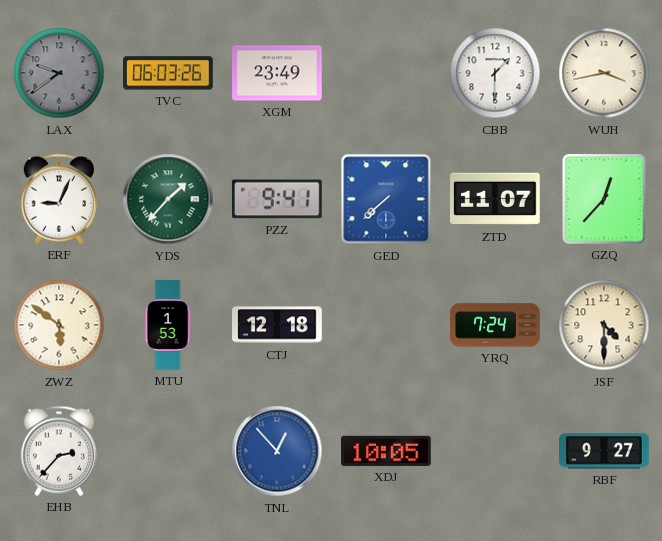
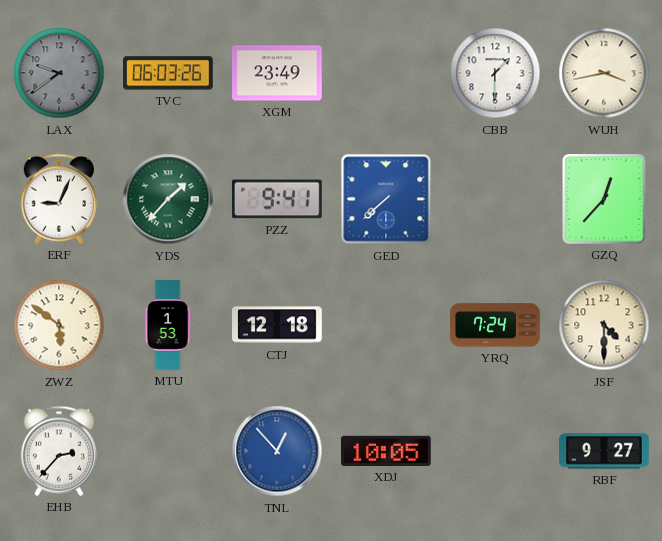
ZTD: 11:07 -> none
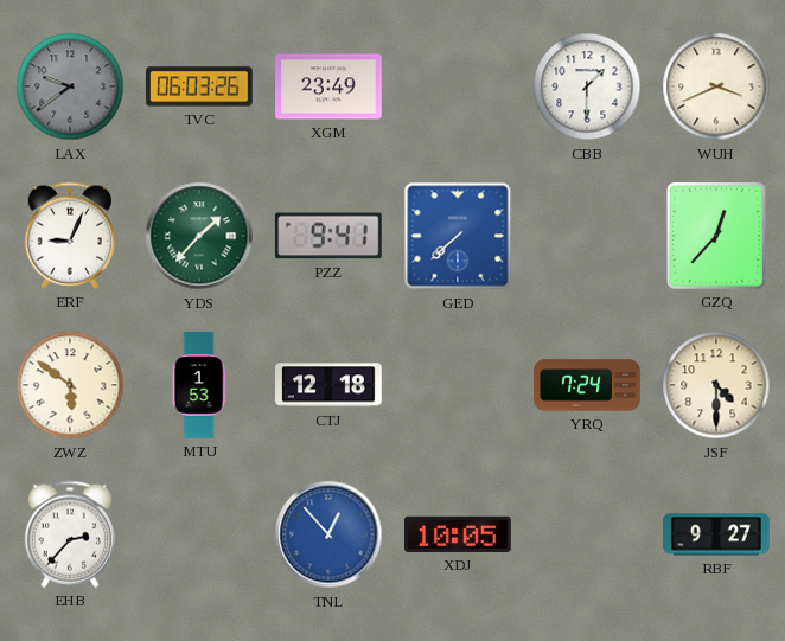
WUH: 3:43 -> 3:41
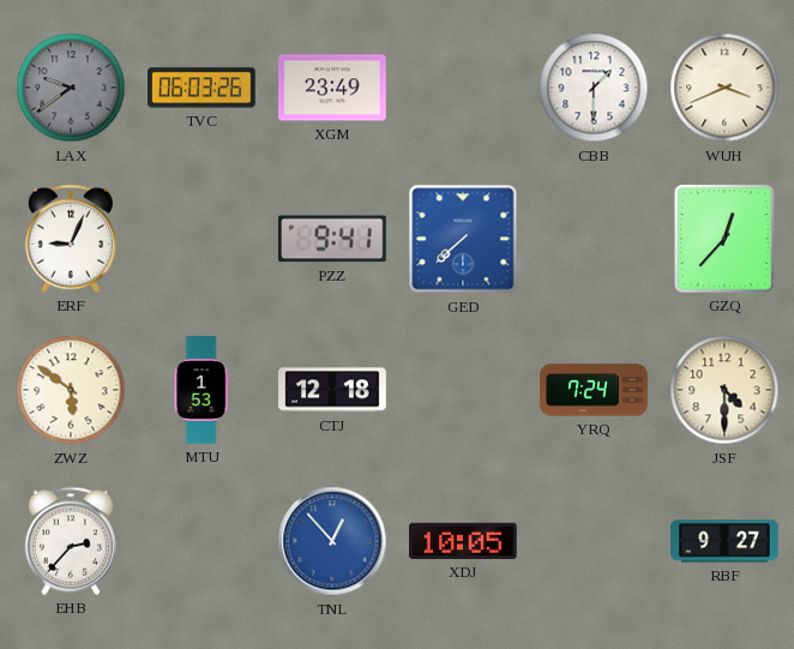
YDS: 1:37 -> none
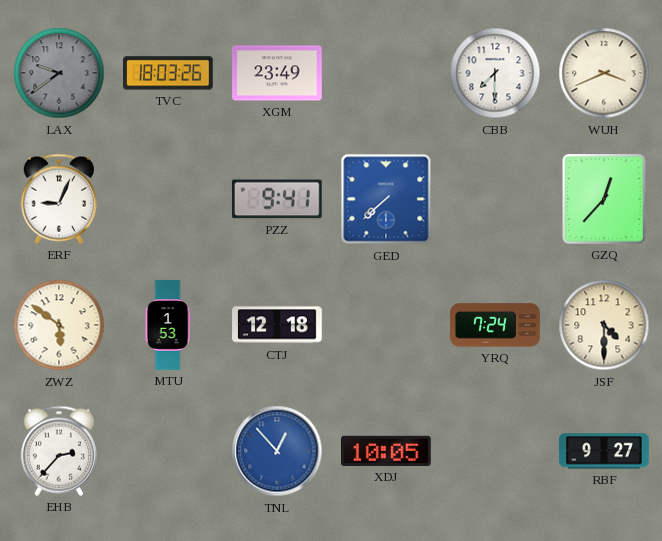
TVC: 06:03 -> 18:03
CBB: 1:30 -> 7:30
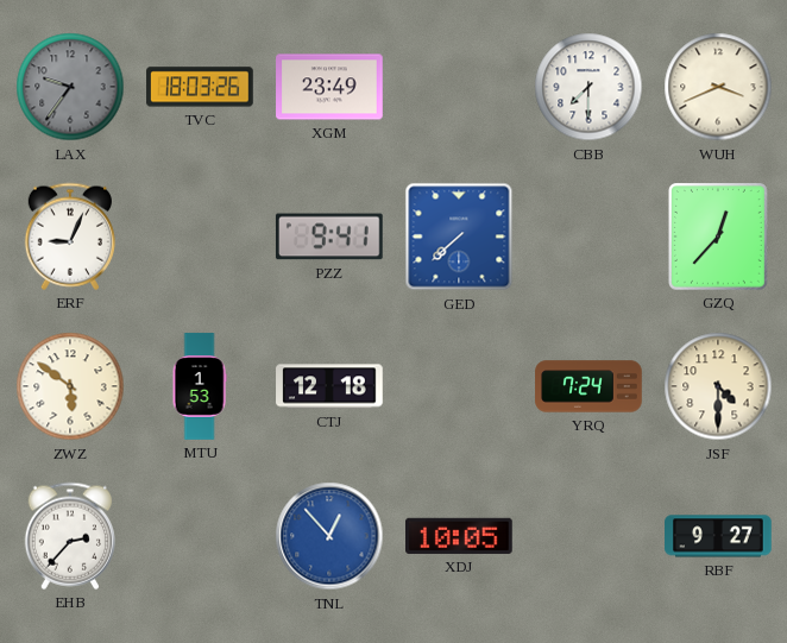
LAX: 9:39 -> 9:36
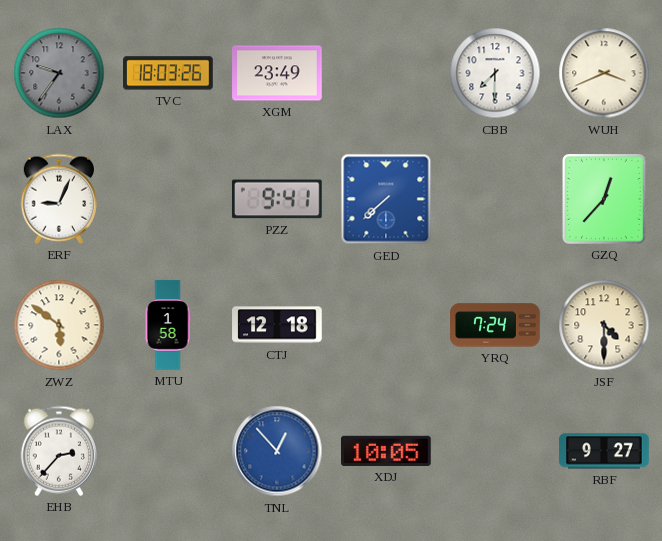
MTU: 1:53 -> 1:58
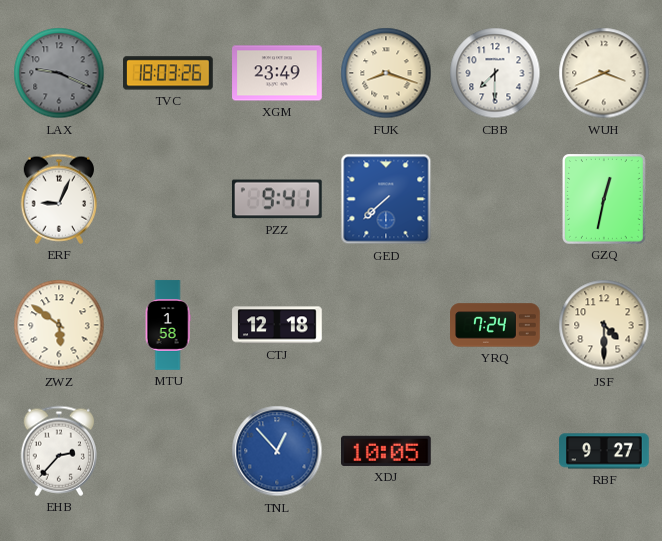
LAX: 9:36 -> 9:19
FUK: none -> 8:18
GZQ: 12:37 -> 12:32
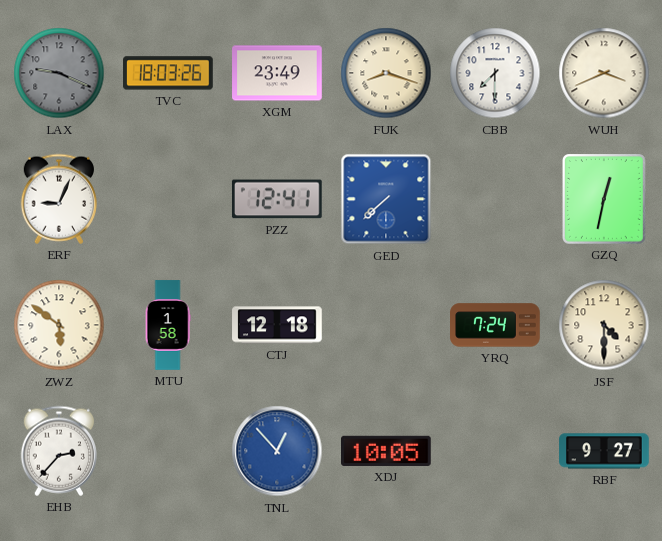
PZZ: 9:41 -> 12:41
